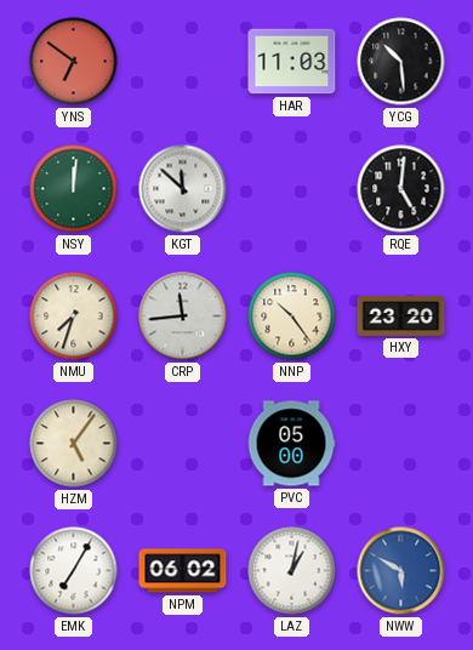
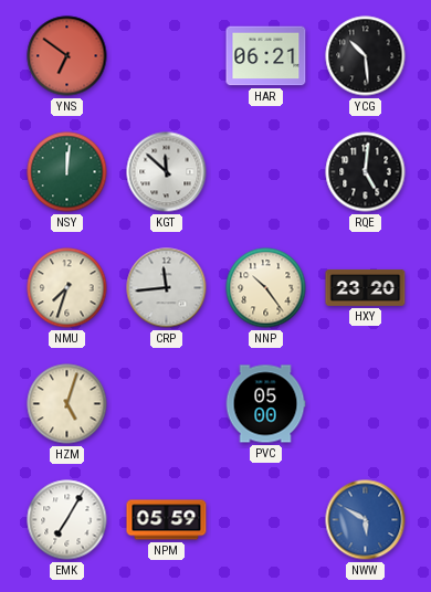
HAR: 11:03 -> 06:21
HZM: 5:06 -> 5:03
NPM: 06:02 -> 05:59
LAZ: 1:02 -> none
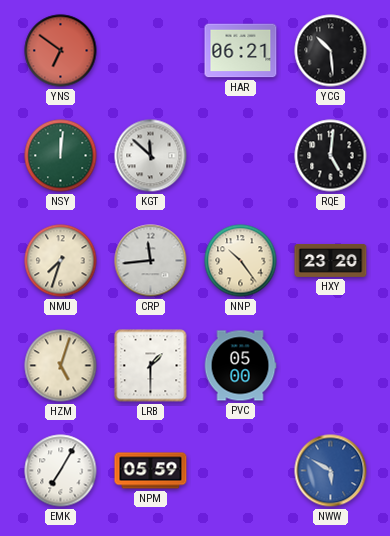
LRB: none -> 1:30
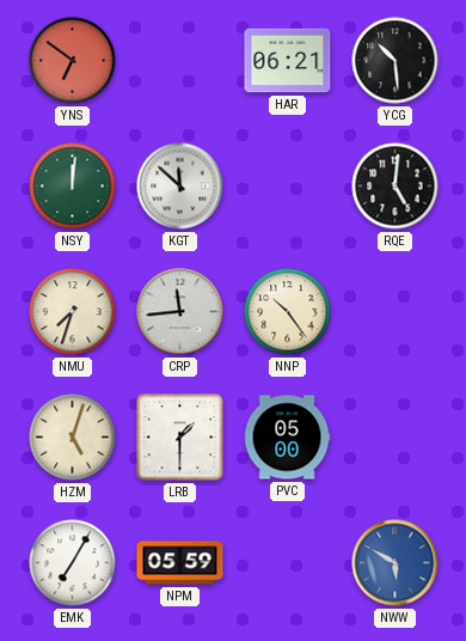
HXY: 23:20 -> none
